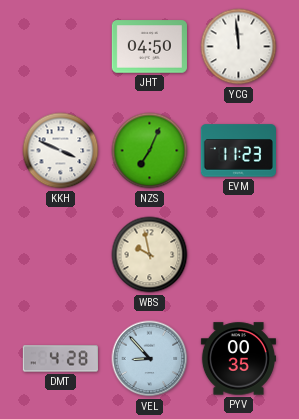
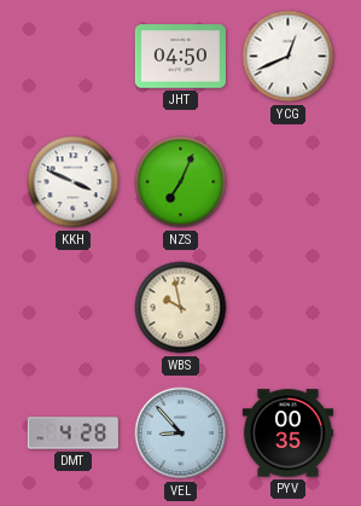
YCG: 11:59 -> 12:41
EVM: 11:23 -> none
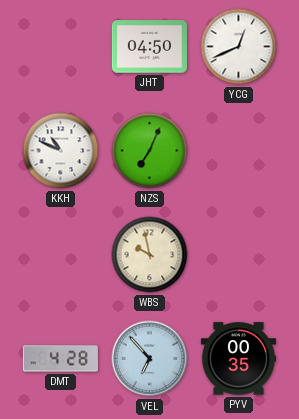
KKH: 3:49 -> 10:49
VEL: 8:53 -> 6:53
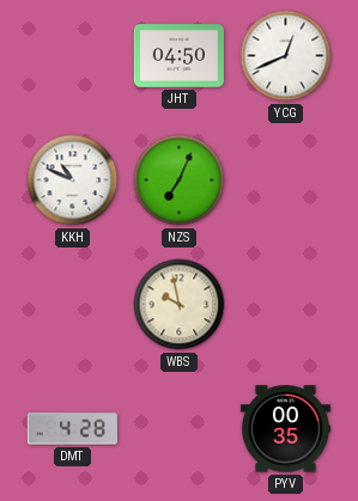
VEL: 6:53 -> none
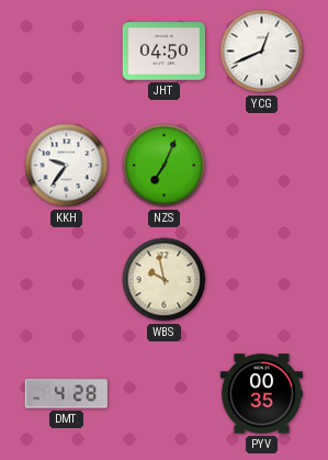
KKH: 10:49 -> 9:36
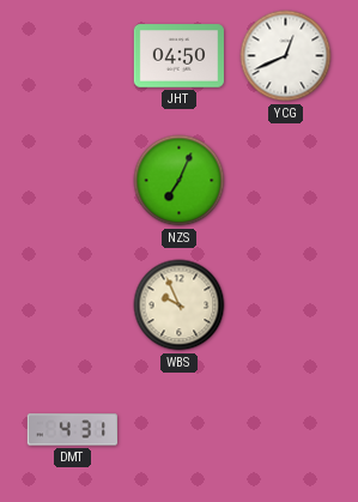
KKH: 9:36 -> none
WBS: 9:58 -> 9:56
DMT: 4:28 -> 4:31
PYV: 00:35 -> none
